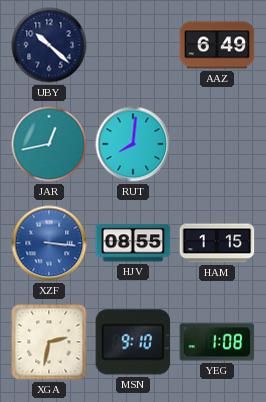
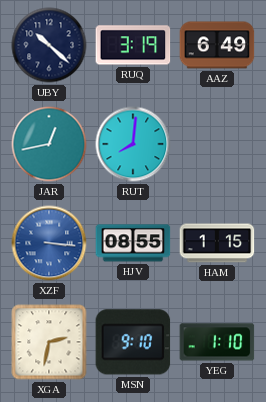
RUQ: none -> 3:19
YEG: 1:08 -> 1:10
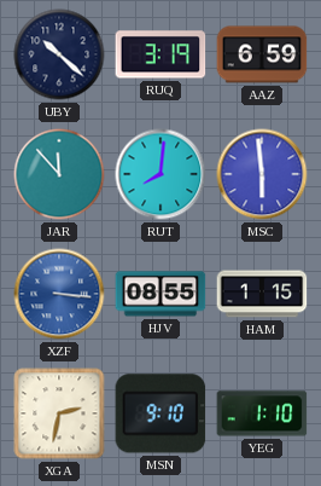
AAZ: 6:49 -> 6:59
JAR: 12:43 -> 11:53
MSC: none -> 5:59
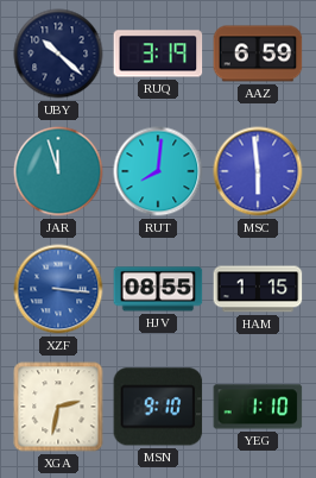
JAR: 11:53 -> 11:57
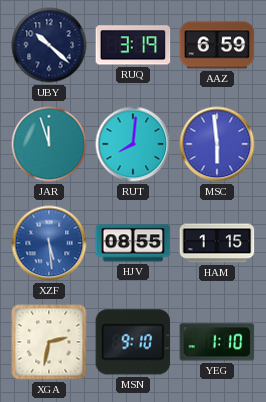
XZF: 3:16 -> 5:29
